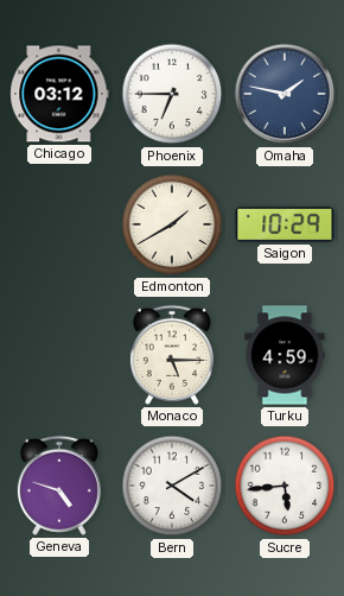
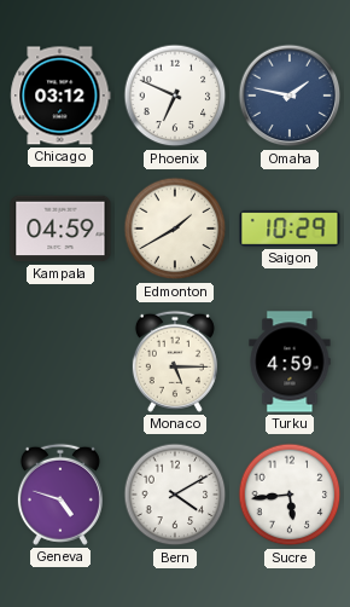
Phoenix: 6:45 -> 6:49
Kampala: none -> 04:59
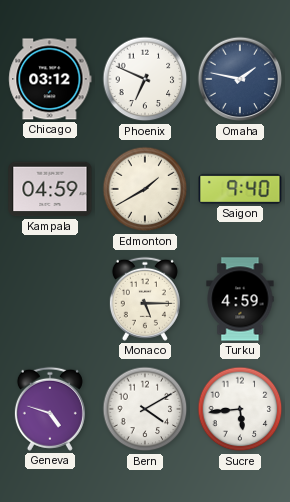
Saigon: 10:29 -> 9:40
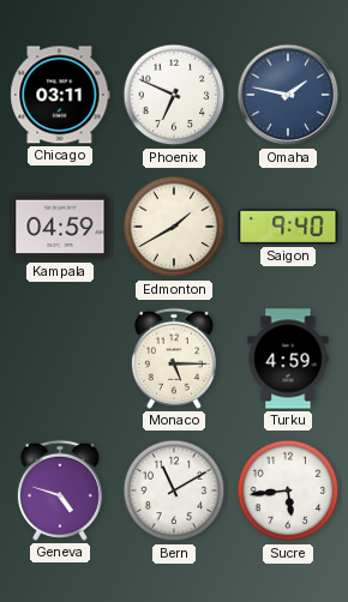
Chicago: 03:12 -> 03:11
Bern: 4:10 -> 11:10
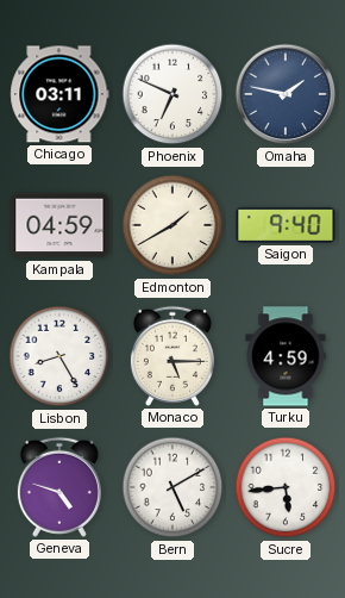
Lisbon: none -> 8:25
Bern: 11:10 -> 5:10
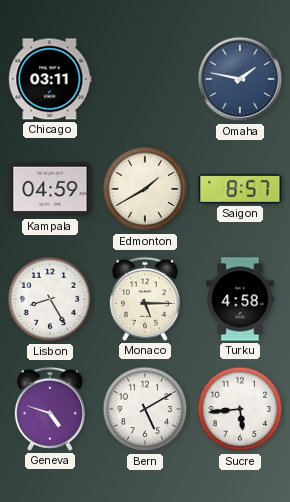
Phoenix: 6:49 -> none
Saigon: 9:40 -> 8:57
Turku: 4:59 -> 4:58
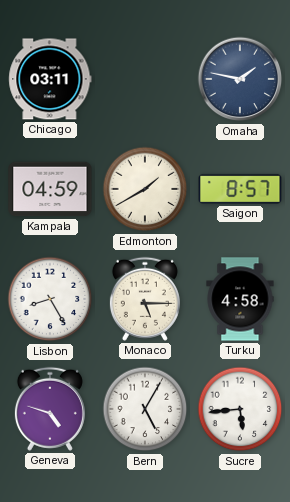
Bern: 5:10 -> 5:05
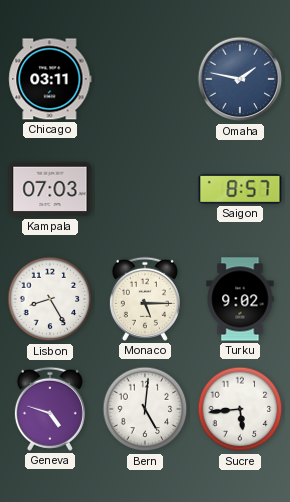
Kampala: 04:59 -> 07:03
Edmonton: 1:40 -> none
Turku: 4:58 -> 9:02
Bern: 5:05 -> 5:01
